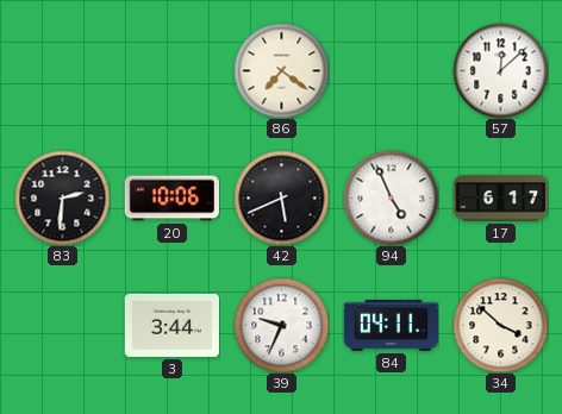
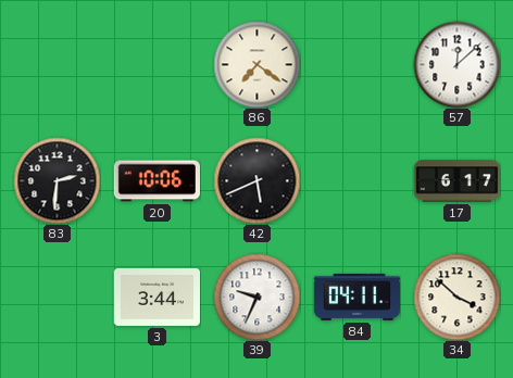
94: 4:56 -> none
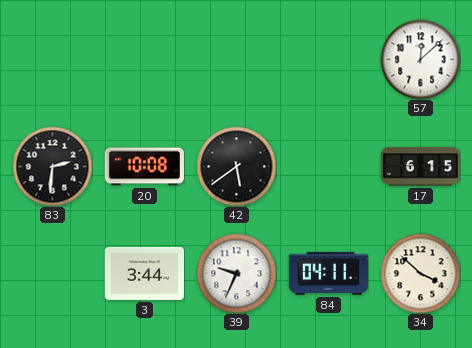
86: 7:21 -> none
20: 10:06 -> 10:08
42: 5:41 -> 5:39
17: 6:17 -> 6:15
